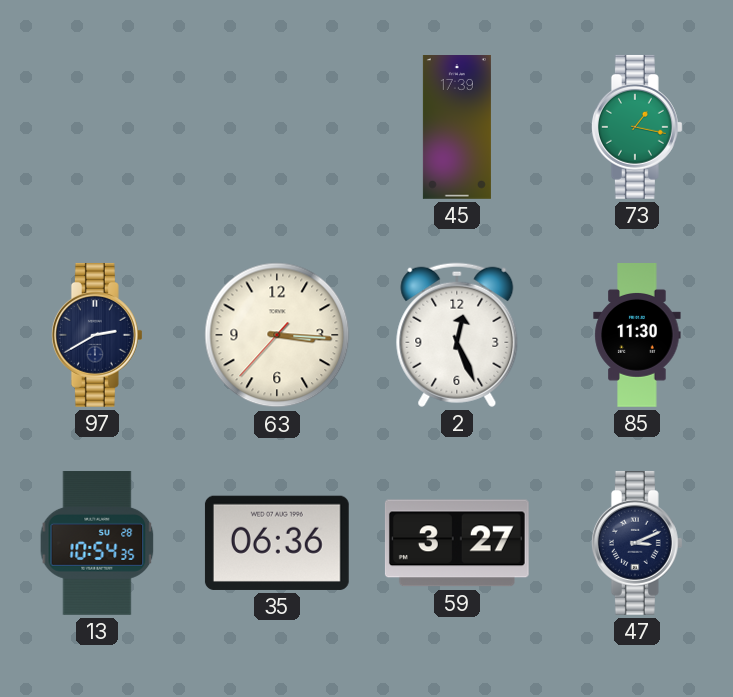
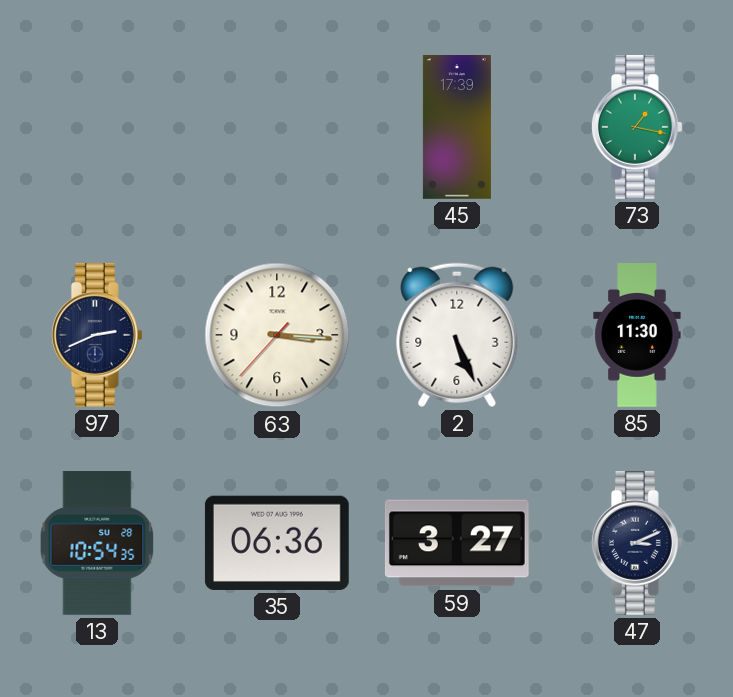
97: 2:40 -> 2:41
2: 12:26 -> 5:26
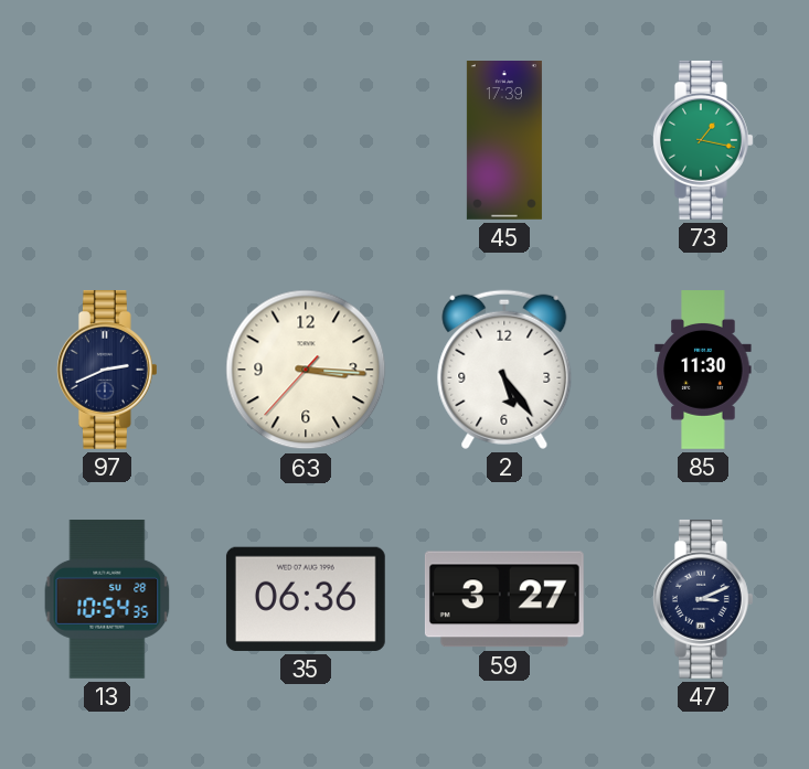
2: 5:26 -> 5:24
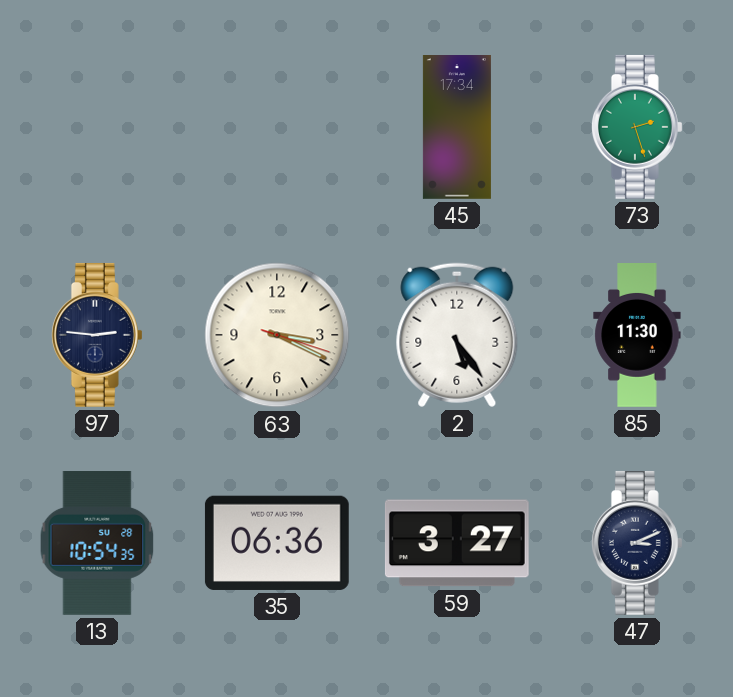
45: 17:39 -> 17:34
73: 1:17 -> 2:27
97: 2:41 -> 2:46
63: 3:15 -> 3:19
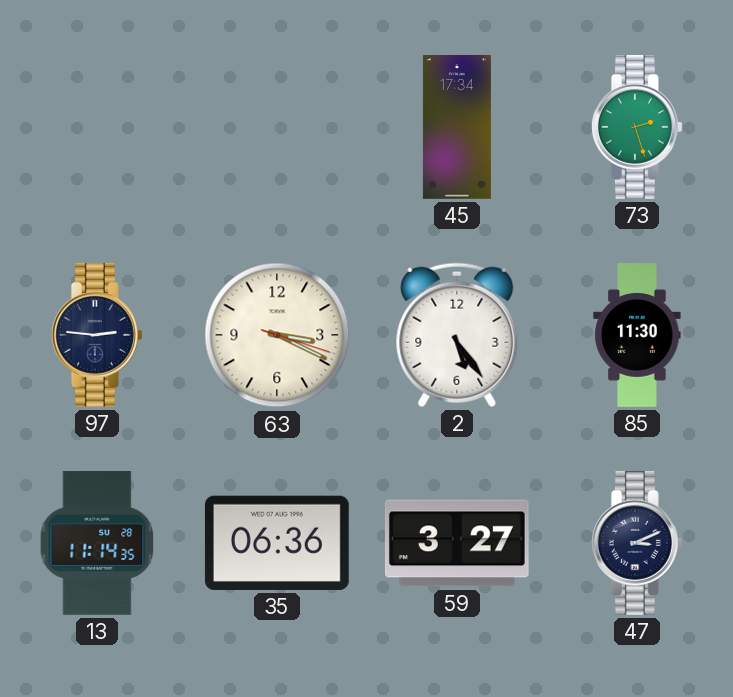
13: 10:54 -> 11:14
